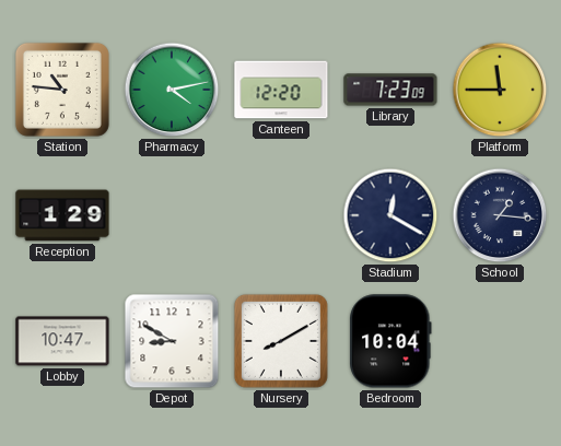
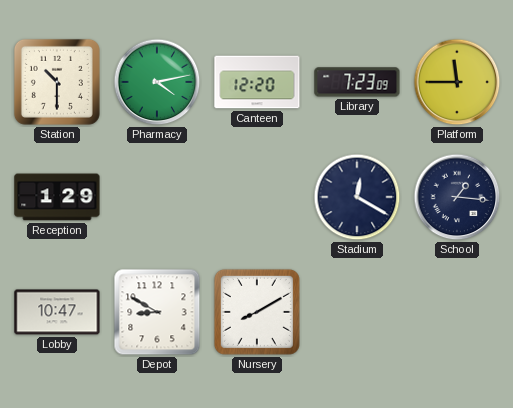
Station: 10:46 -> 10:30
Bedroom: 10:04 -> none
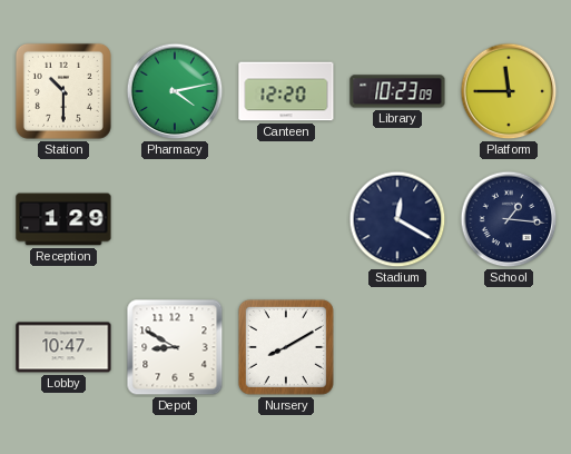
Library: 7:23 -> 10:23
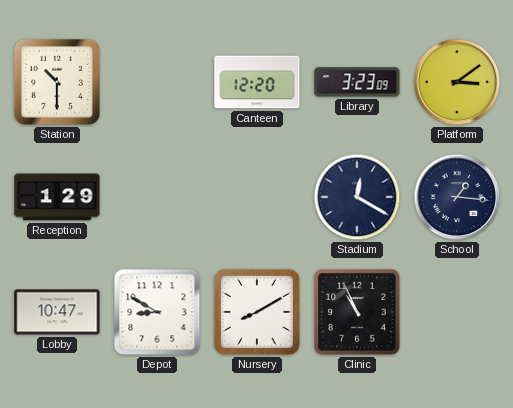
Pharmacy: 4:13 -> none
Library: 10:23 -> 3:23
Platform: 11:45 -> 3:09
Clinic: none -> 10:56
